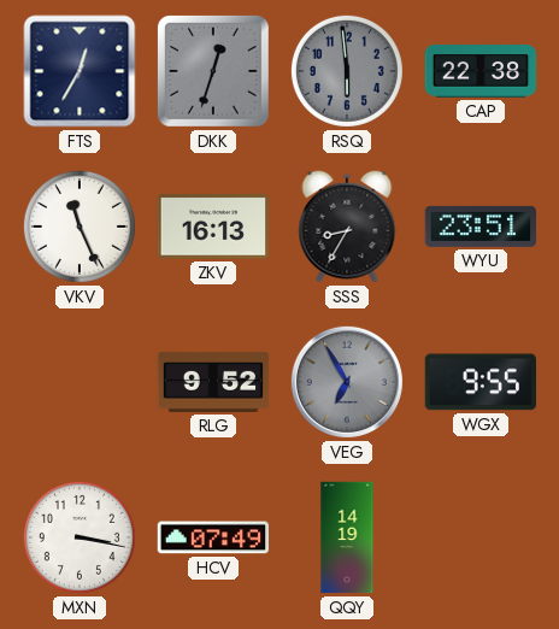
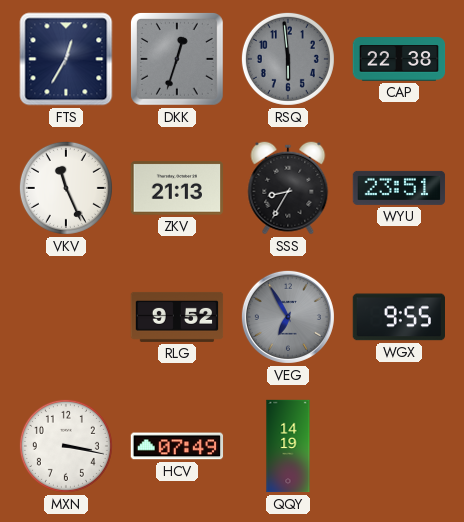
ZKV: 16:13 -> 21:13
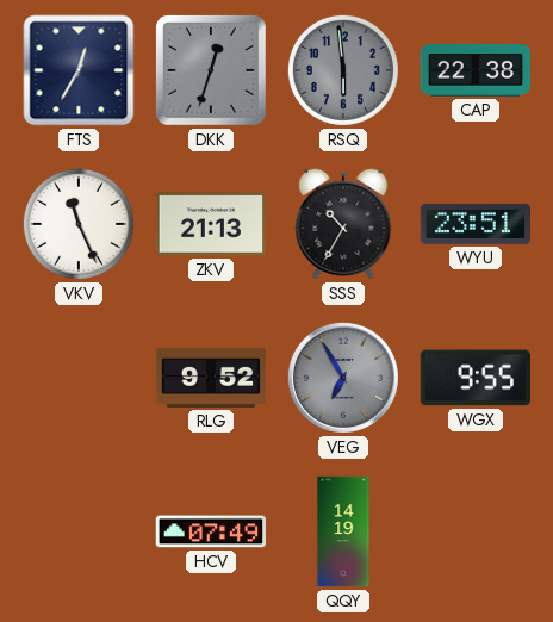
SSS: 8:35 -> 10:35
MXN: 3:17 -> none
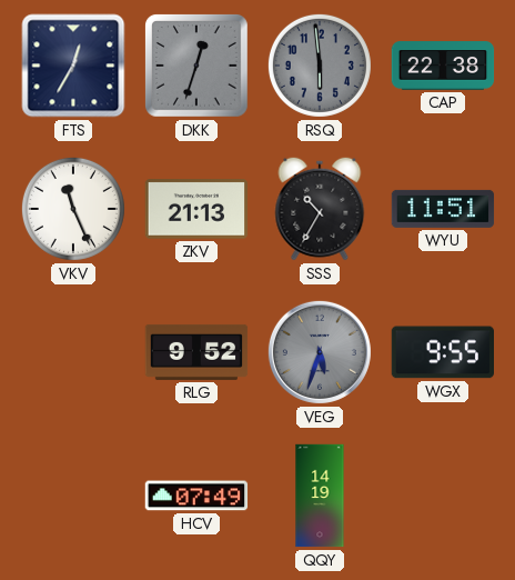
WYU: 23:51 -> 11:51
VEG: 6:55 -> 5:33
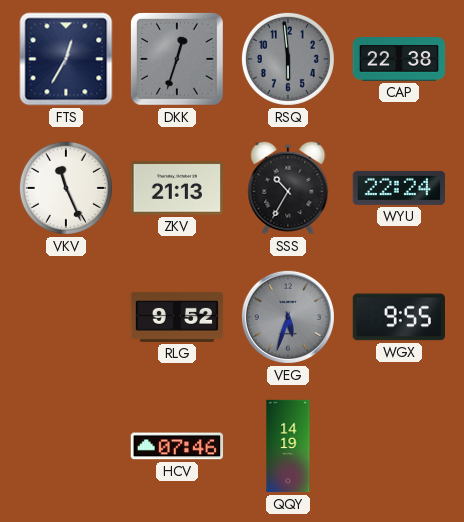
WYU: 11:51 -> 22:24
HCV: 07:49 -> 07:46
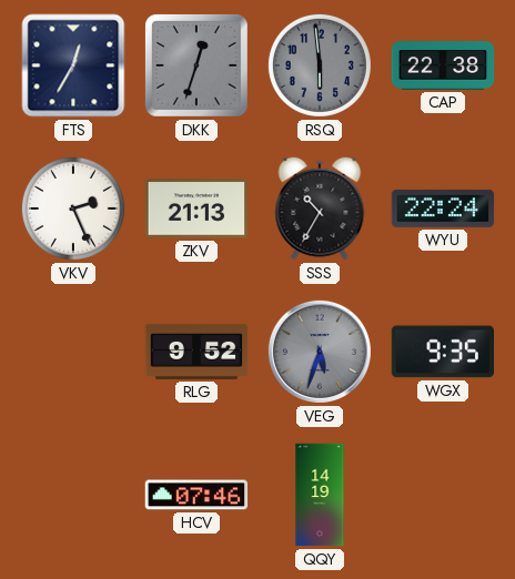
VKV: 11:26 -> 2:26
WGX: 9:55 -> 9:35
